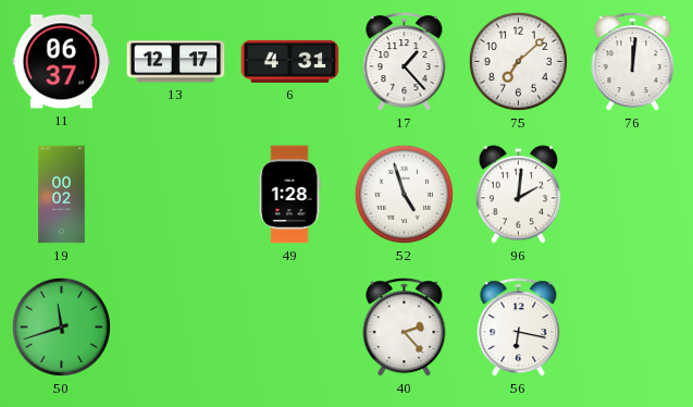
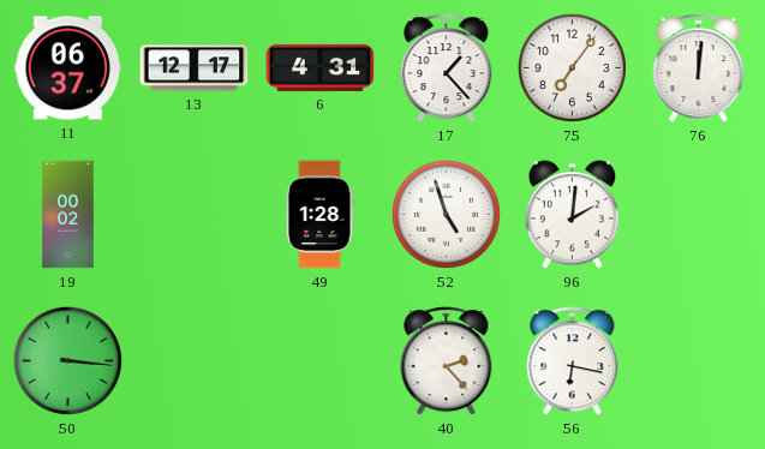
75: 7:08 -> 7:06
50: 11:42 -> 3:16
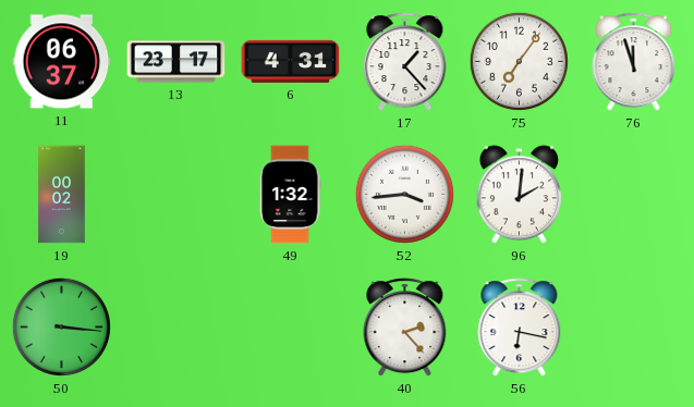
13: 12:17 -> 23:17
76: 12:01 -> 11:57
49: 1:28 -> 1:32
52: 4:57 -> 3:44
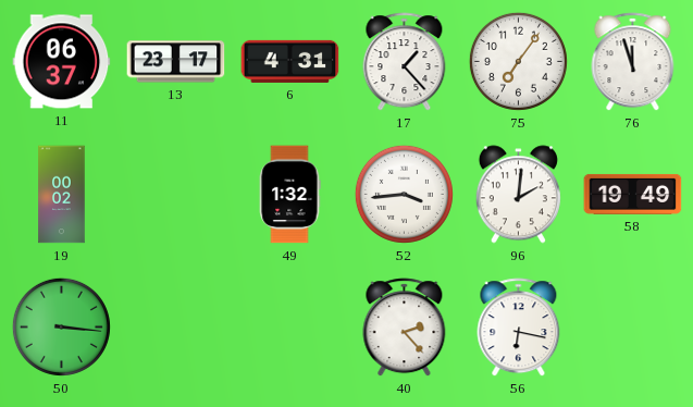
58: none -> 19:49
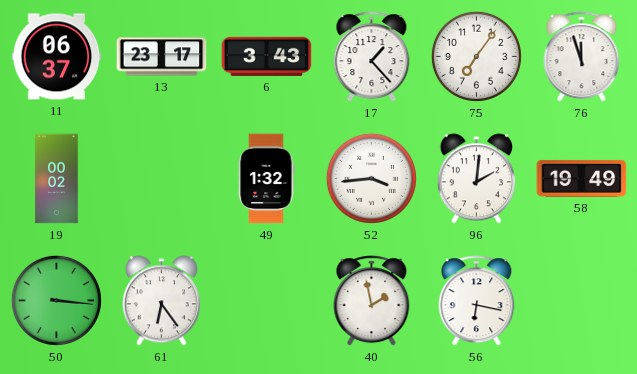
6: 4:31 -> 3:43
61: none -> 6:24
40: 2:23 -> 1:58
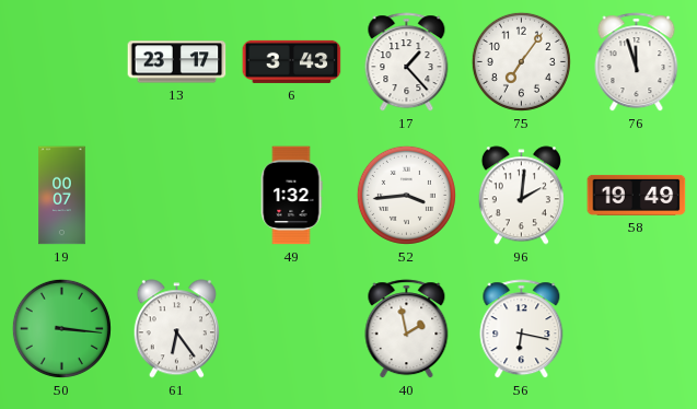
11: 06:37 -> none
19: 00:02 -> 00:07
